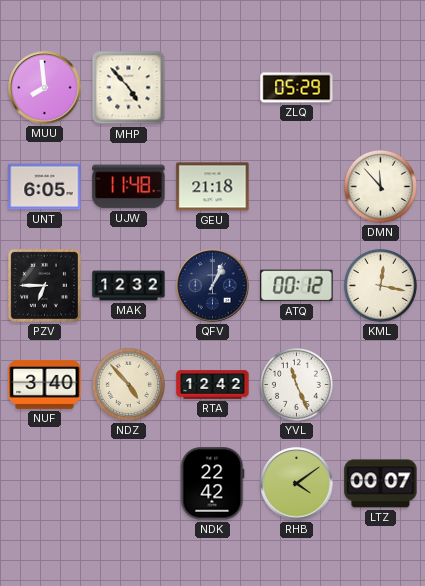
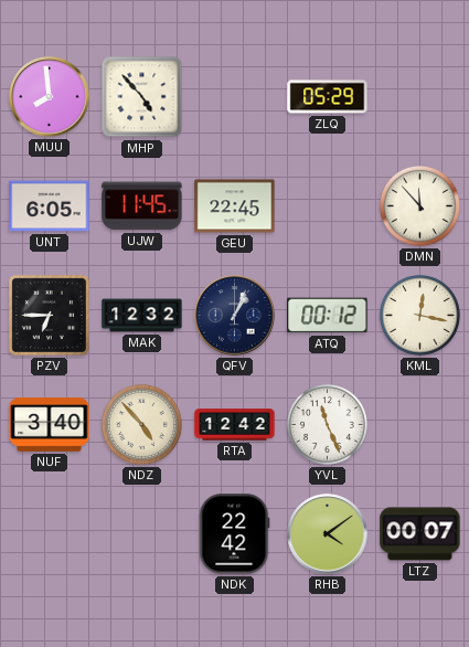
UJW: 11:48 -> 11:45
GEU: 21:18 -> 22:45
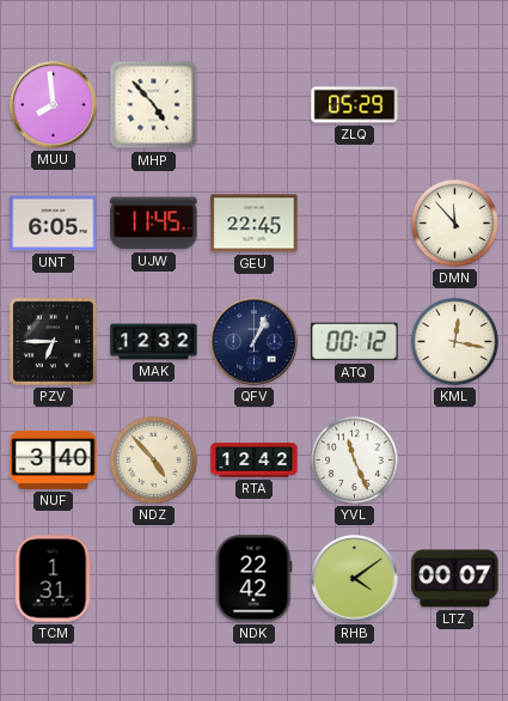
TCM: none -> 1:31
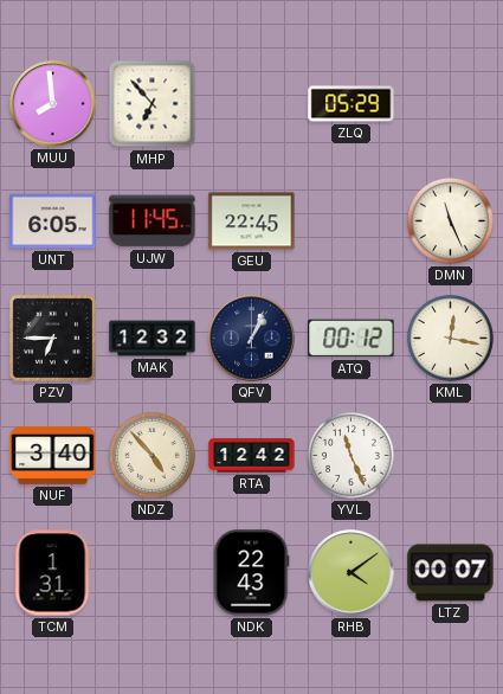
MHP: 4:53 -> 6:53
DMN: 11:53 -> 11:26
NDK: 22:42 -> 22:43
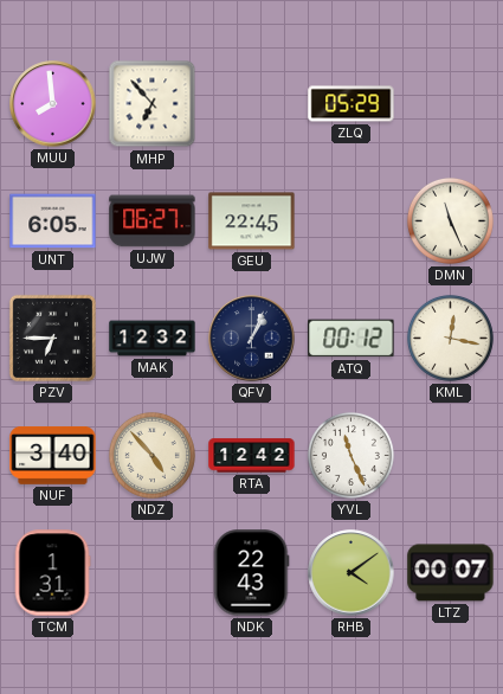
UJW: 11:45 -> 06:27
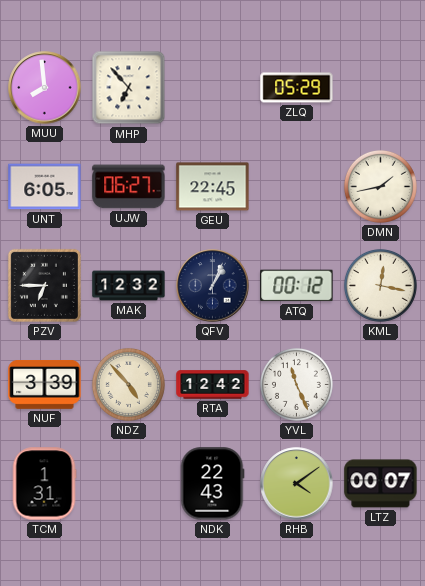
DMN: 11:26 -> 1:43
NUF: 3:40 -> 3:39
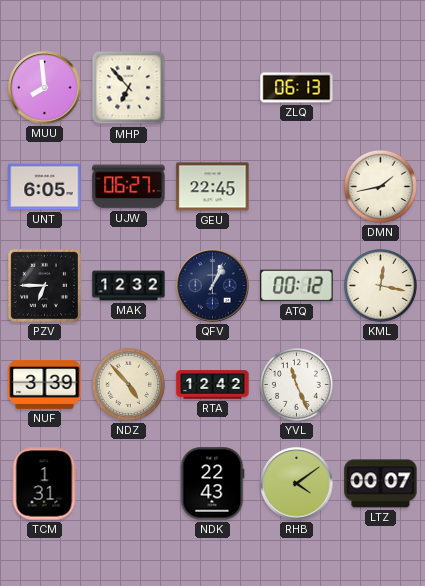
ZLQ: 05:29 -> 06:13
